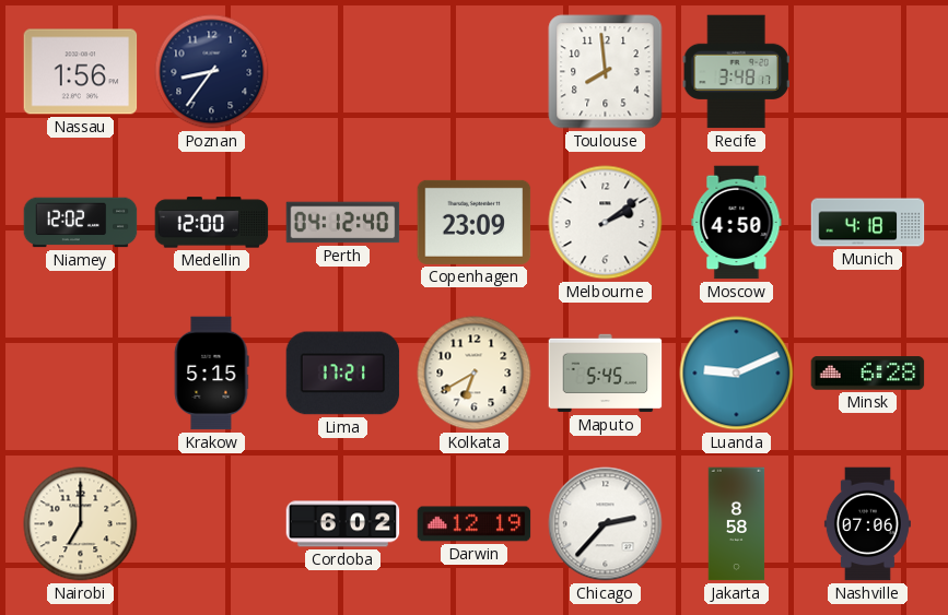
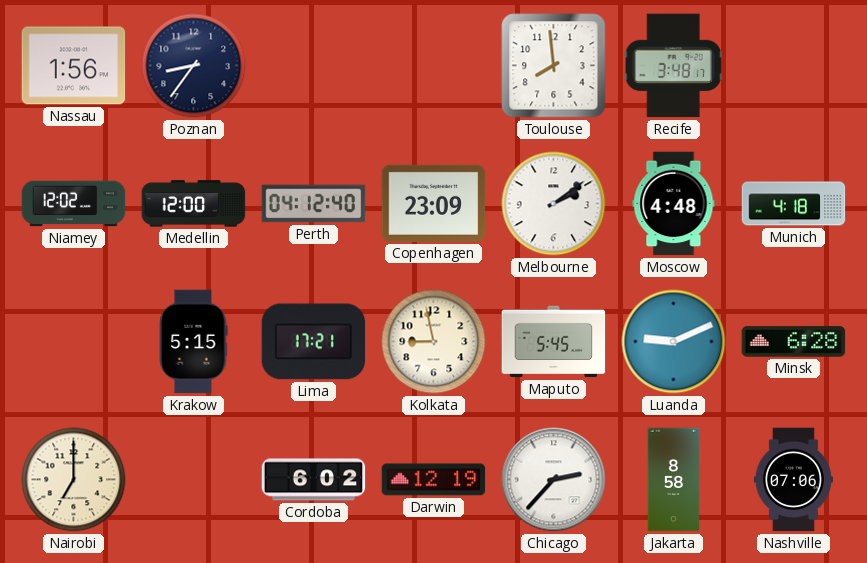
Moscow: 4:50 -> 4:48
Kolkata: 6:40 -> 8:58
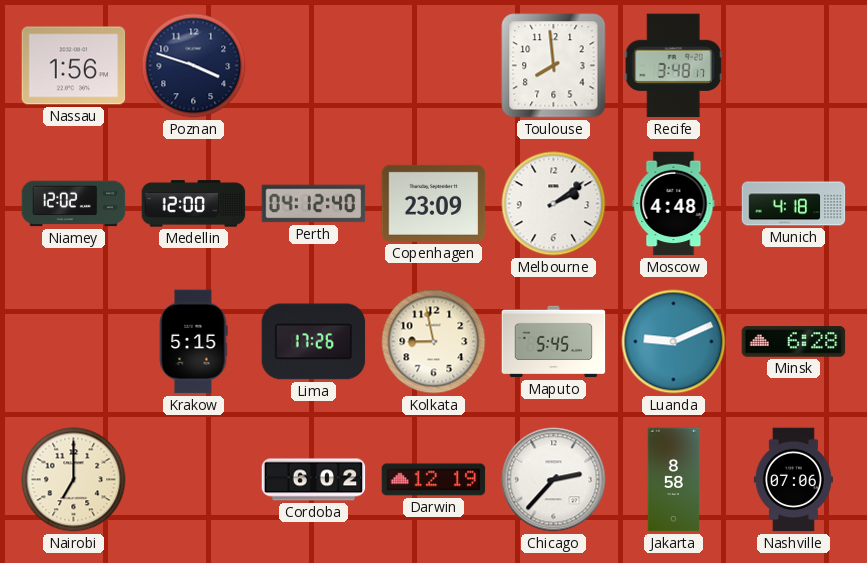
Poznan: 8:36 -> 3:48
Lima: 17:21 -> 17:26
